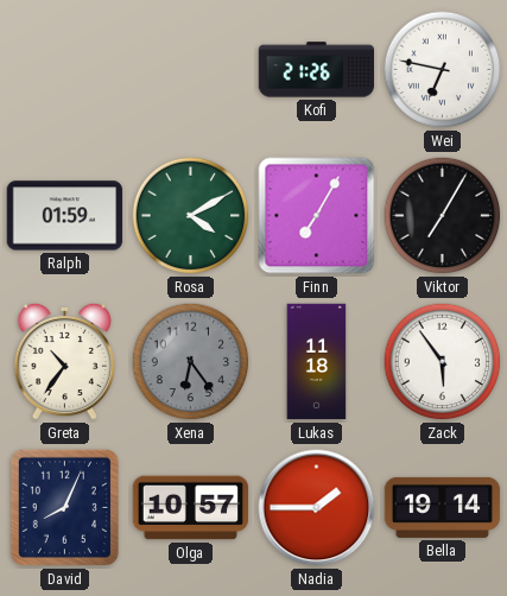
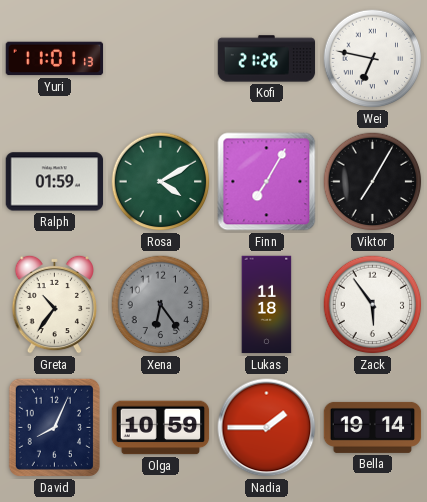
Yuri: none -> 11:01
Olga: 10:57 -> 10:59
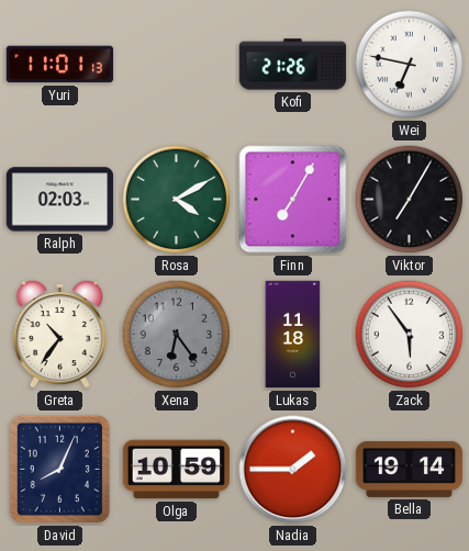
Ralph: 01:59 -> 02:03
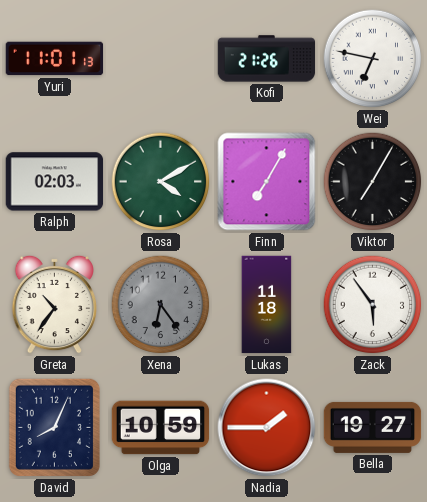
Bella: 19:14 -> 19:27
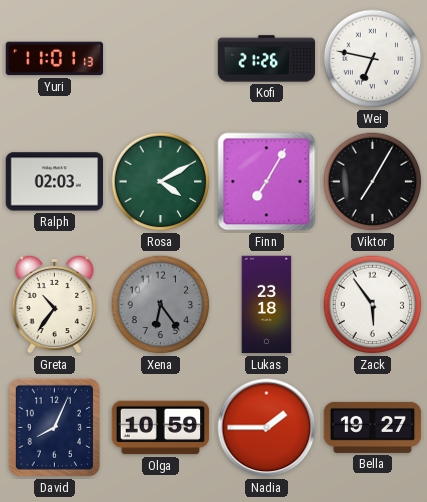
Lukas: 11:18 -> 23:18
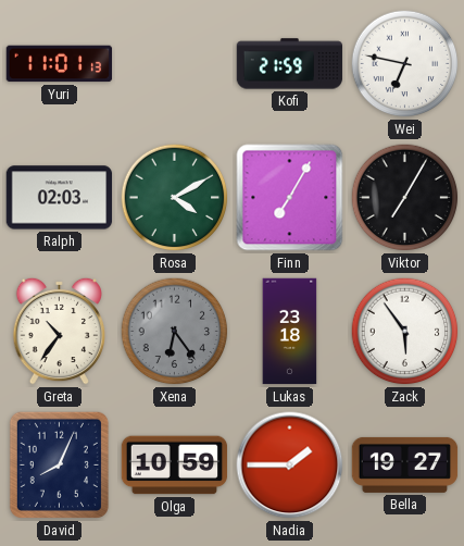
Kofi: 21:26 -> 21:59
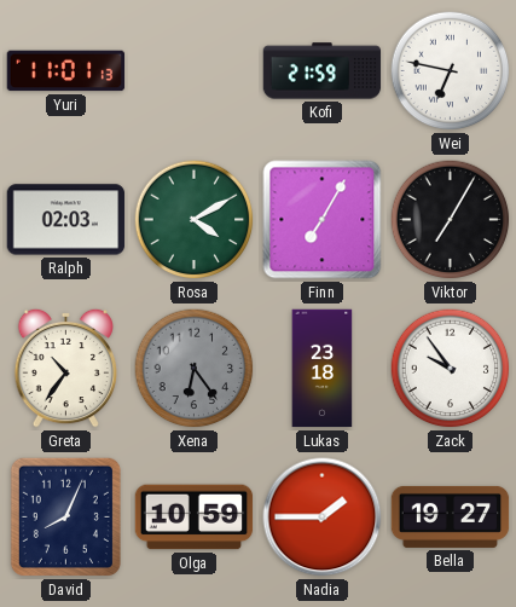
Zack: 5:54 -> 9:54
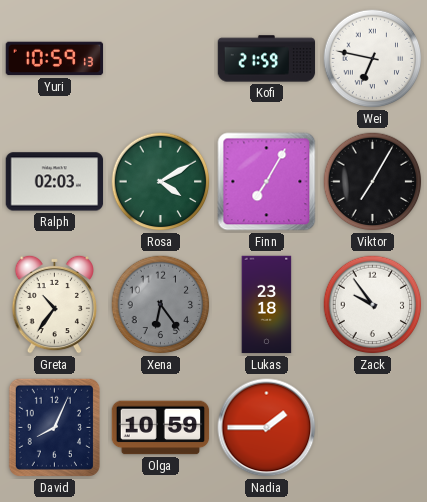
Yuri: 11:01 -> 10:59
Bella: 19:27 -> none
